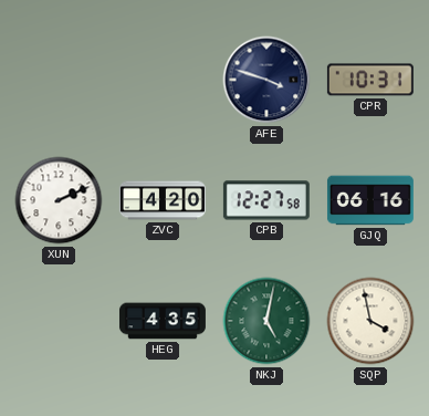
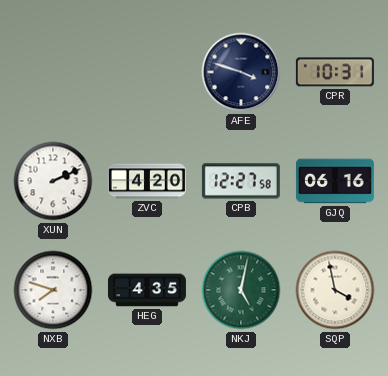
NXB: none -> 7:48
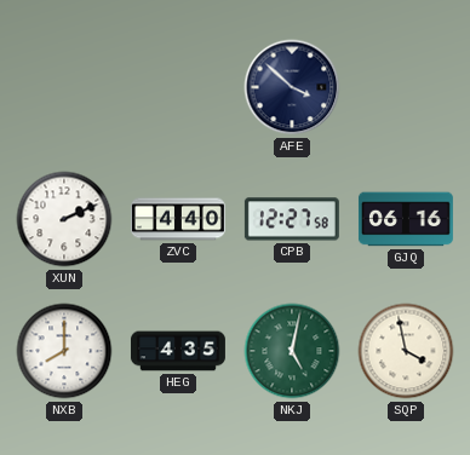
AFE: 3:48 -> 3:52
CPR: 10:31 -> none
ZVC: 4:20 -> 4:40
NXB: 7:48 -> 8:00
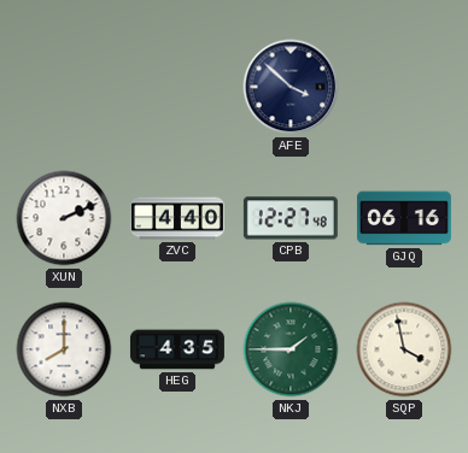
CPB: 12:27:58 -> 12:27:48
NKJ: 5:02 -> 1:45
